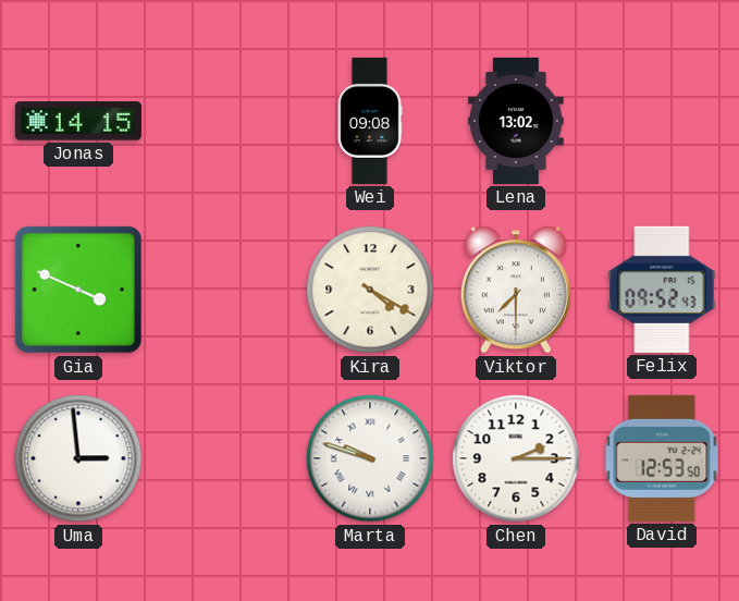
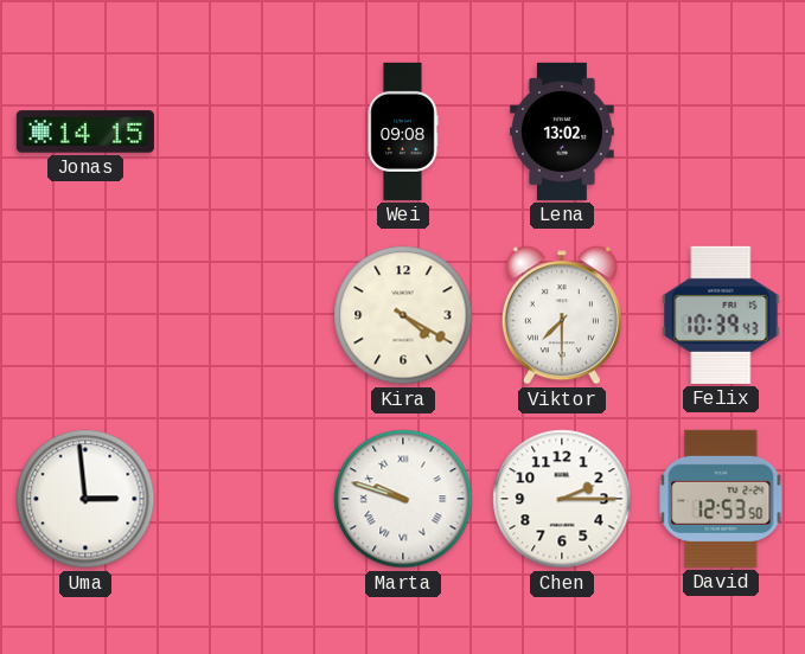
Gia: 3:49 -> none
Felix: 09:52 -> 10:39
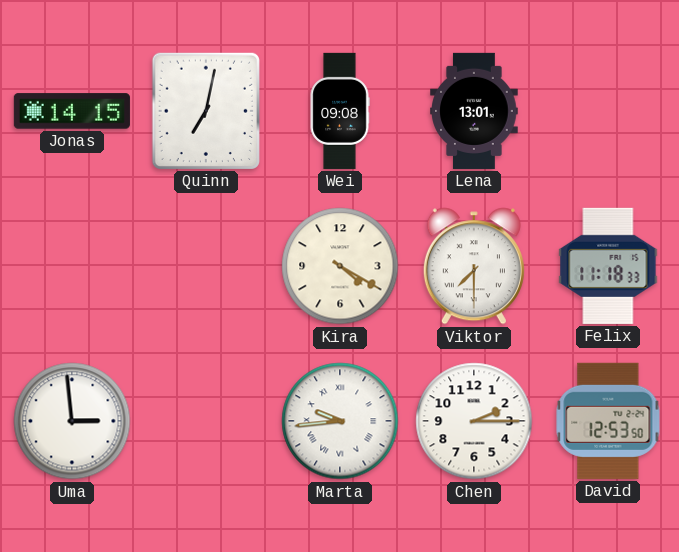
Quinn: none -> 7:02
Lena: 13:02 -> 13:01
Felix: 10:39 -> 11:18
Marta: 9:48 -> 9:44
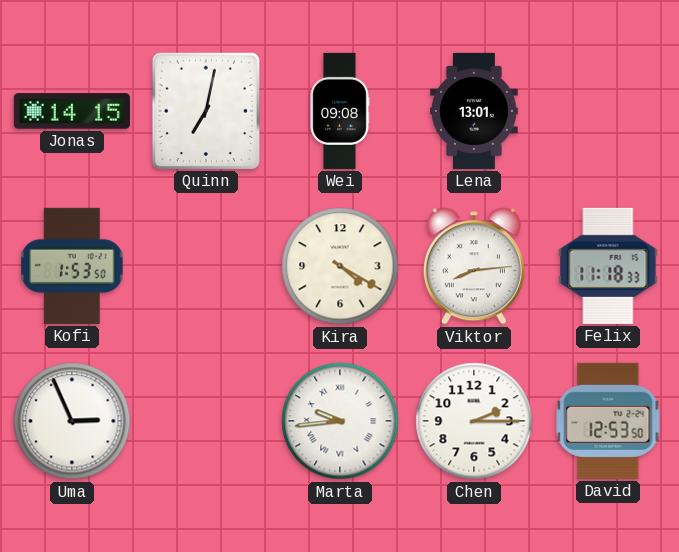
Kofi: none -> 1:53
Viktor: 7:30 -> 8:14
Uma: 2:59 -> 2:56
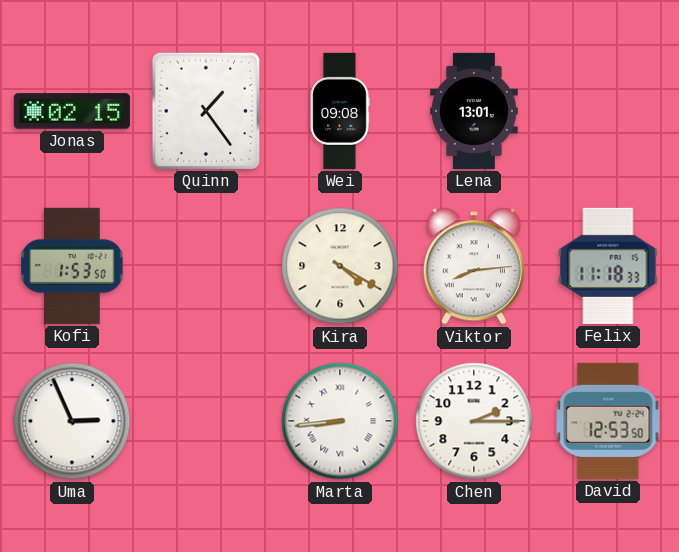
Jonas: 14:15 -> 02:15
Quinn: 7:02 -> 1:24
Marta: 9:44 -> 8:44
